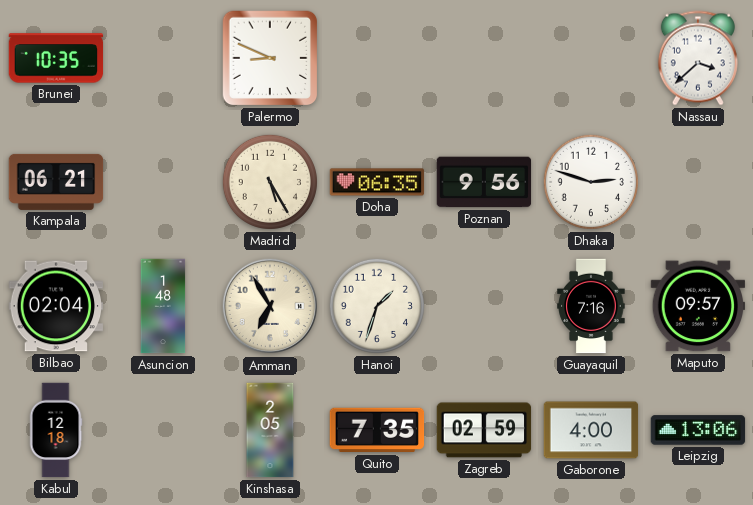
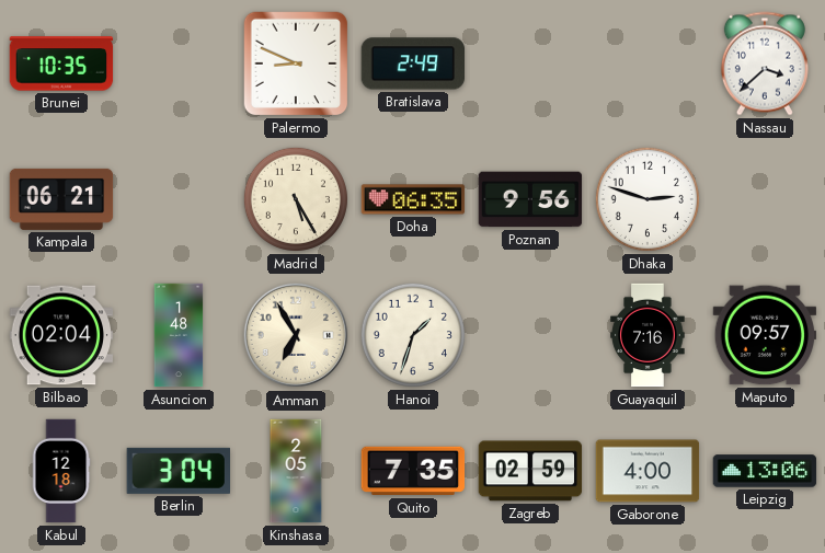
Bratislava: none -> 2:49
Berlin: none -> 3:04
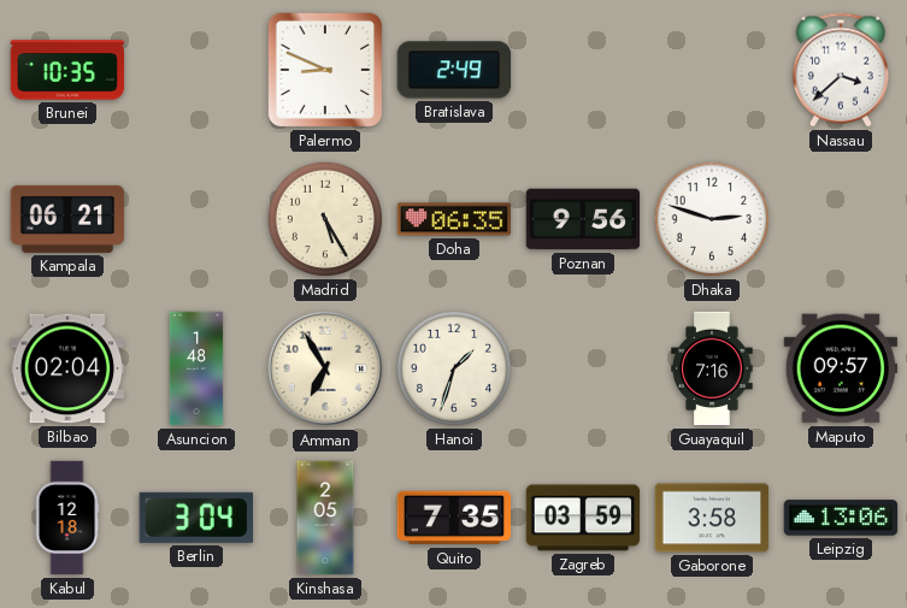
Zagreb: 02:59 -> 03:59
Gaborone: 4:00 -> 3:58
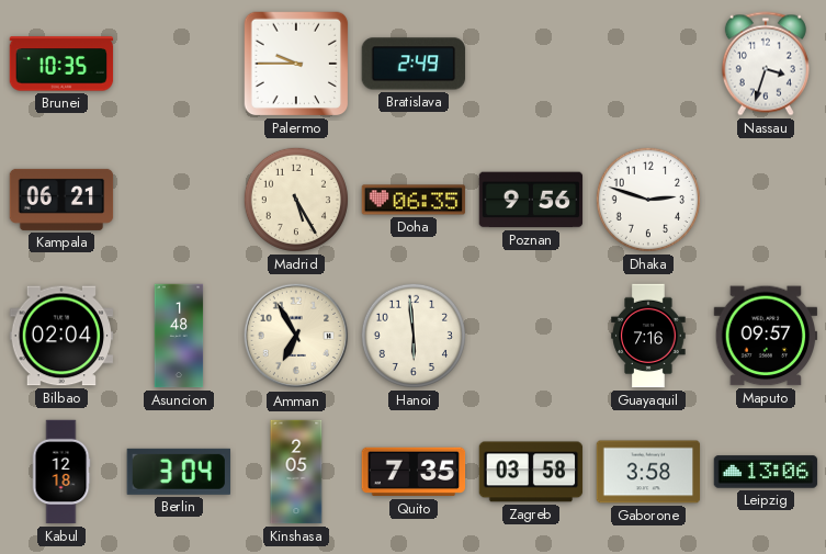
Palermo: 8:49 -> 9:45
Nassau: 3:38 -> 3:33
Hanoi: 1:33 -> 5:59
Zagreb: 03:59 -> 03:58
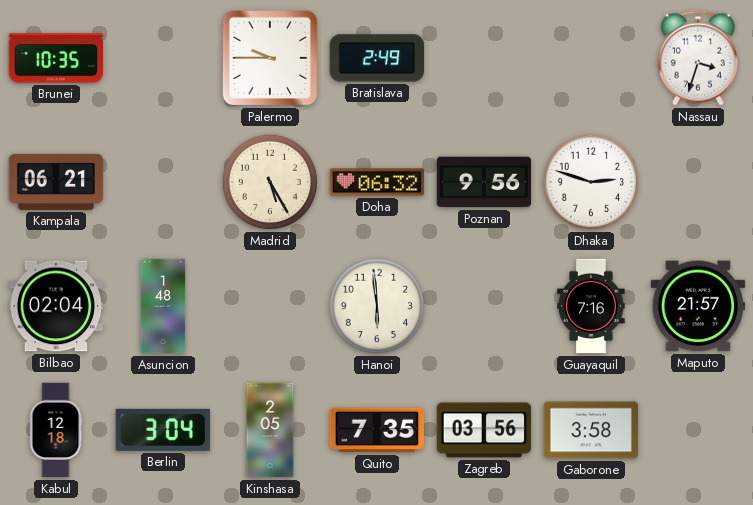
Doha: 06:35 -> 06:32
Amman: 6:55 -> none
Maputo: 09:57 -> 21:57
Zagreb: 03:58 -> 03:56
Leipzig: 13:06 -> none
